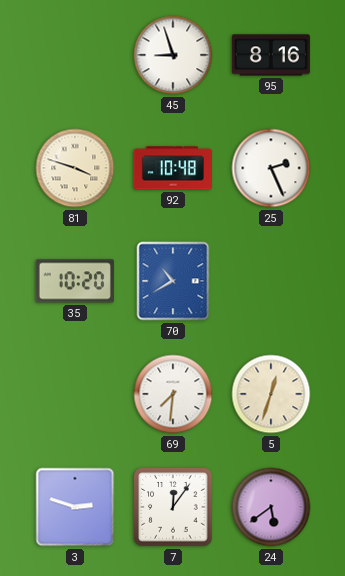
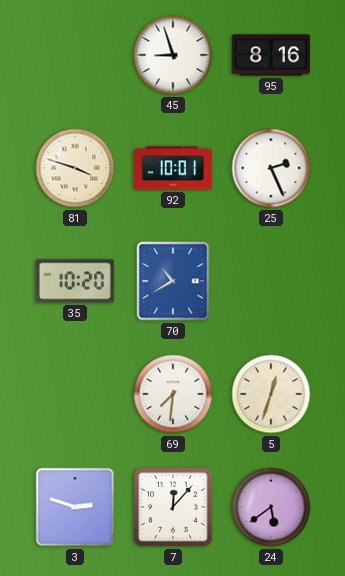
92: 10:48 -> 10:01
7: 12:06 -> 12:07
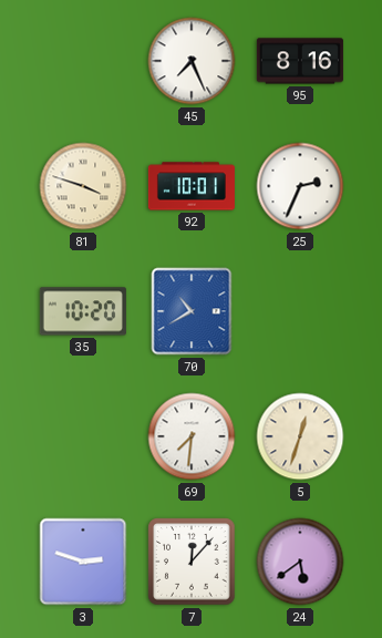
45: 8:57 -> 7:26
25: 2:26 -> 2:34
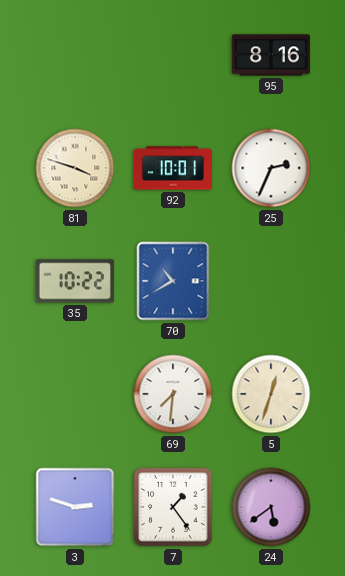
45: 7:26 -> none
35: 10:20 -> 10:22
7: 12:07 -> 1:24
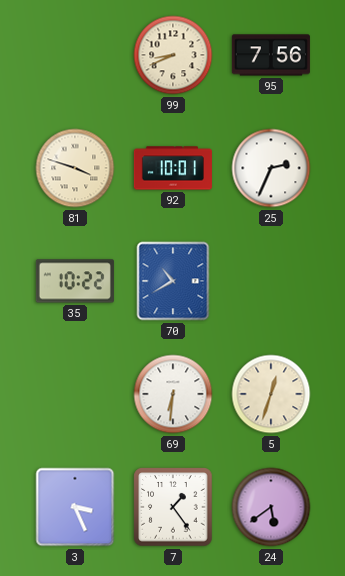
99: none -> 8:41
95: 8:16 -> 7:56
69: 7:31 -> 6:31
3: 2:48 -> 3:26
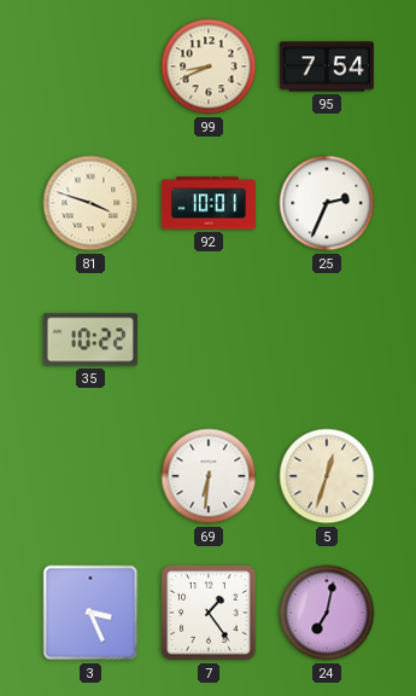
95: 7:56 -> 7:54
70: 10:40 -> none
24: 5:39 -> 7:02
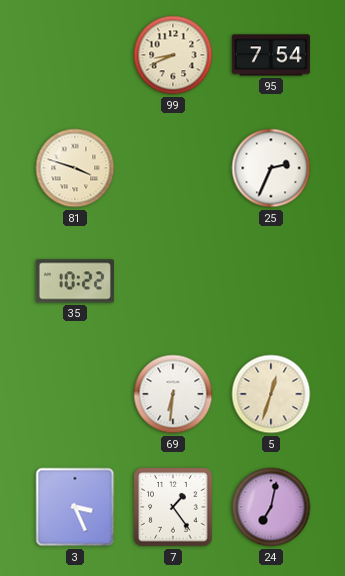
92: 10:01 -> none
